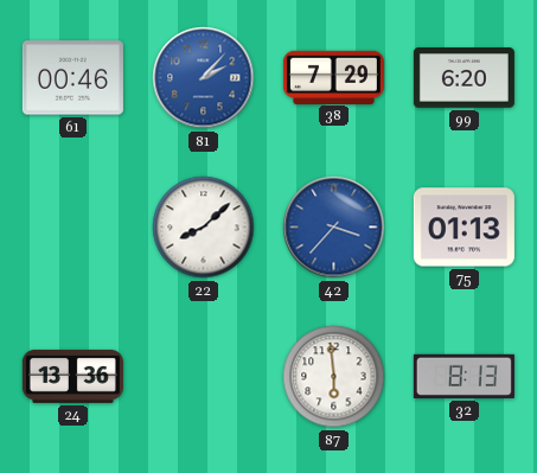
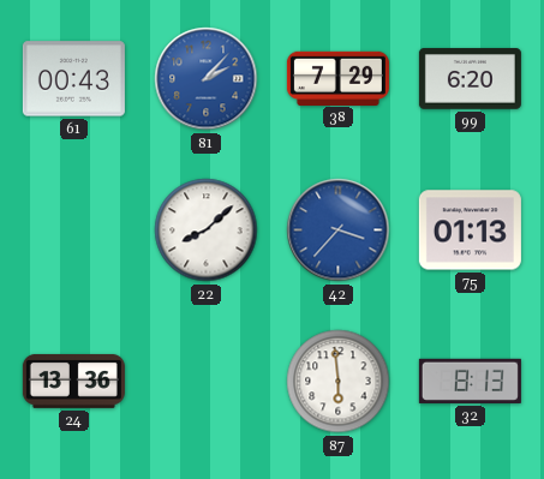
61: 00:46 -> 00:43
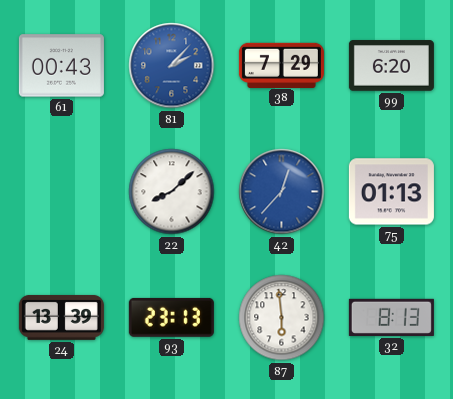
42: 3:37 -> 12:37
24: 13:36 -> 13:39
93: none -> 23:13
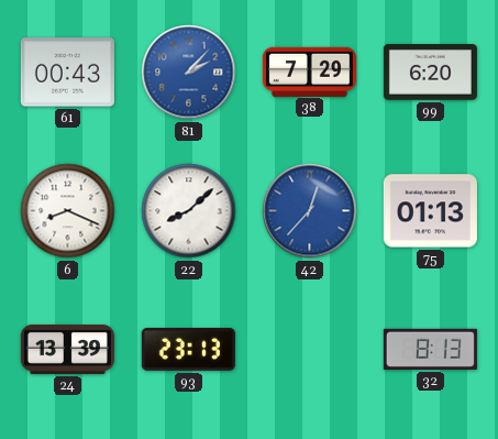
6: none -> 8:19
87: 5:59 -> none
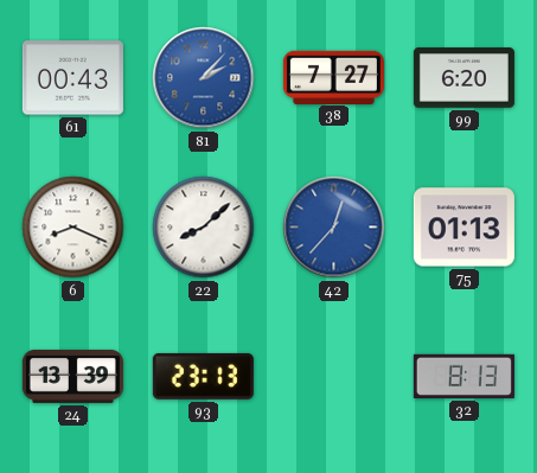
38: 7:29 -> 7:27
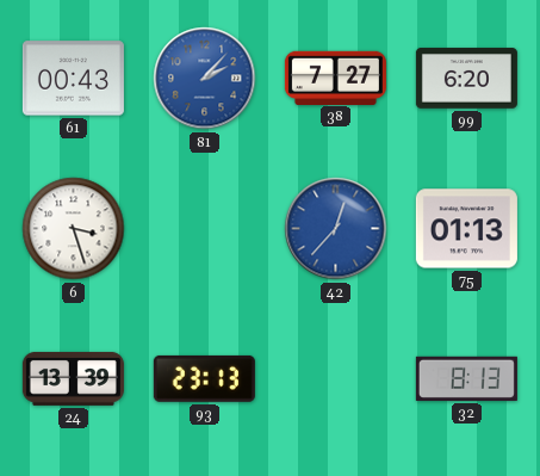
6: 8:19 -> 3:27
22: 8:08 -> none
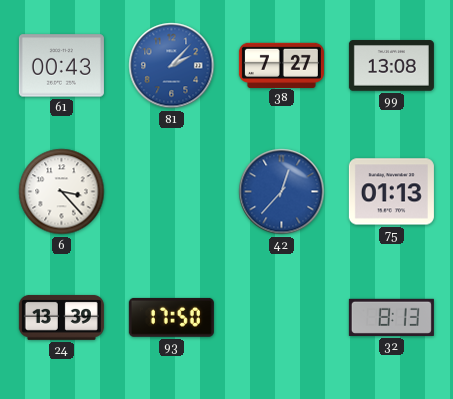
99: 6:20 -> 13:08
6: 3:27 -> 3:23
93: 23:13 -> 17:50
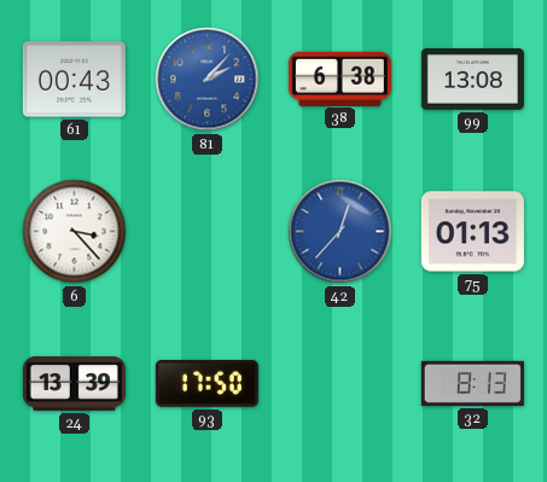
38: 7:27 -> 6:38
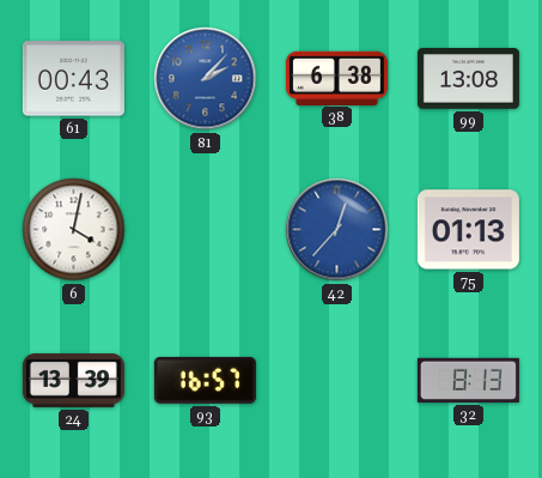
6: 3:23 -> 4:02
93: 17:50 -> 16:57
